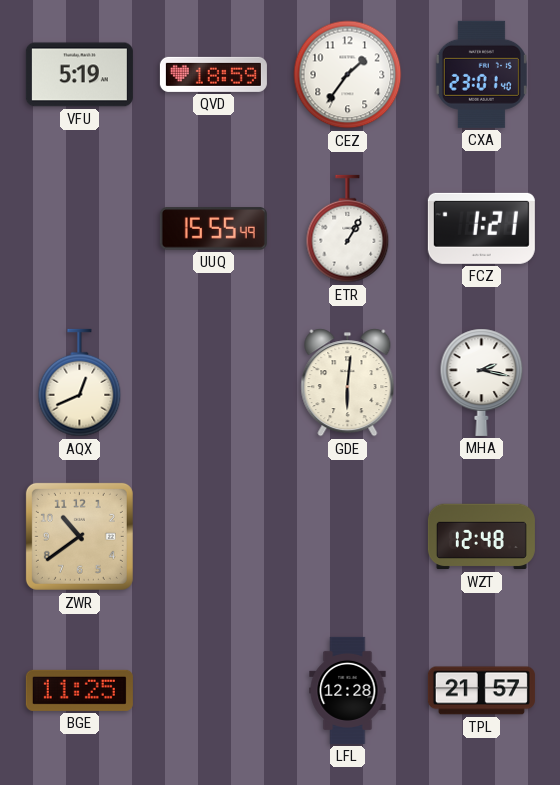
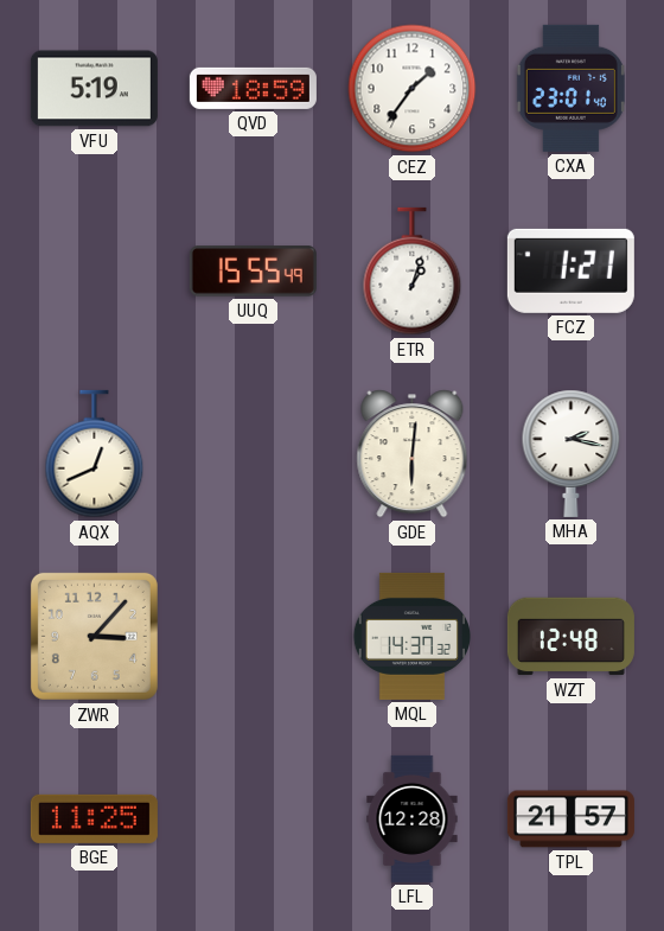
ETR: 1:05 -> 1:03
ZWR: 10:39 -> 3:07
MQL: none -> 14:37
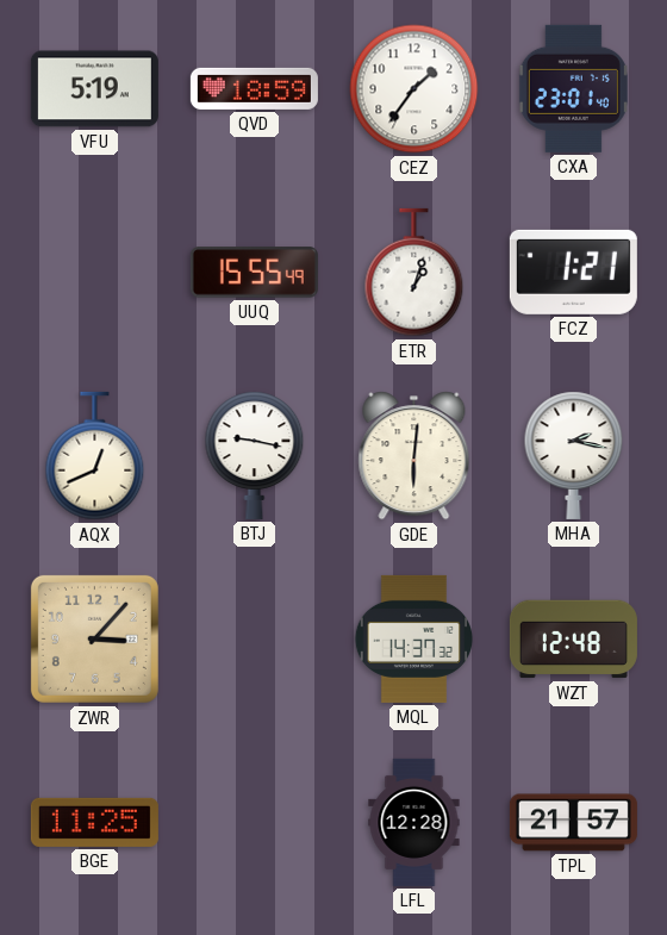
BTJ: none -> 9:17
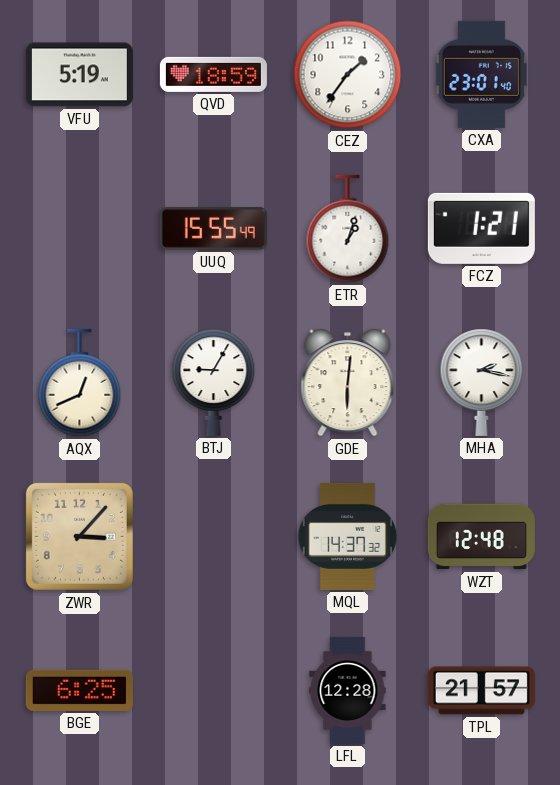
BTJ: 9:17 -> 9:05
BGE: 11:25 -> 6:25
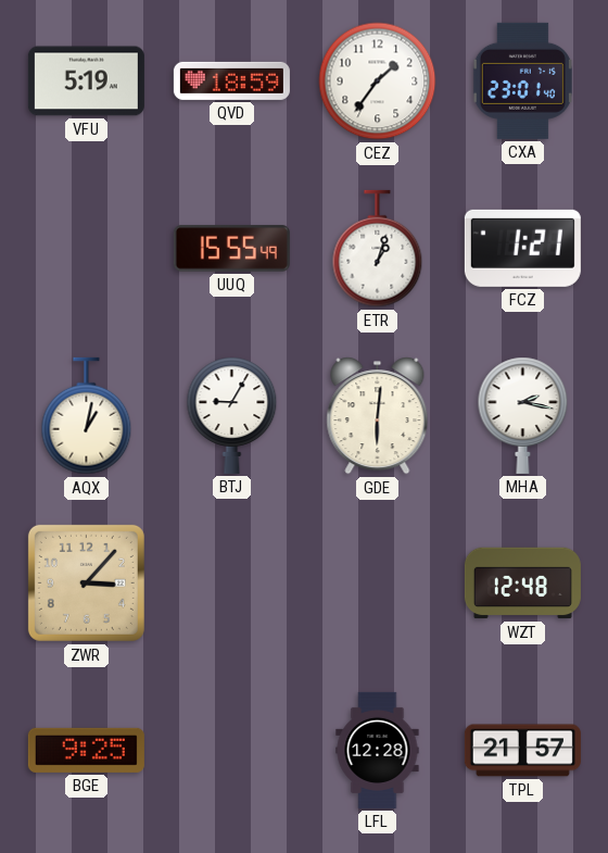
AQX: 12:41 -> 1:02
MQL: 14:37 -> none
BGE: 6:25 -> 9:25
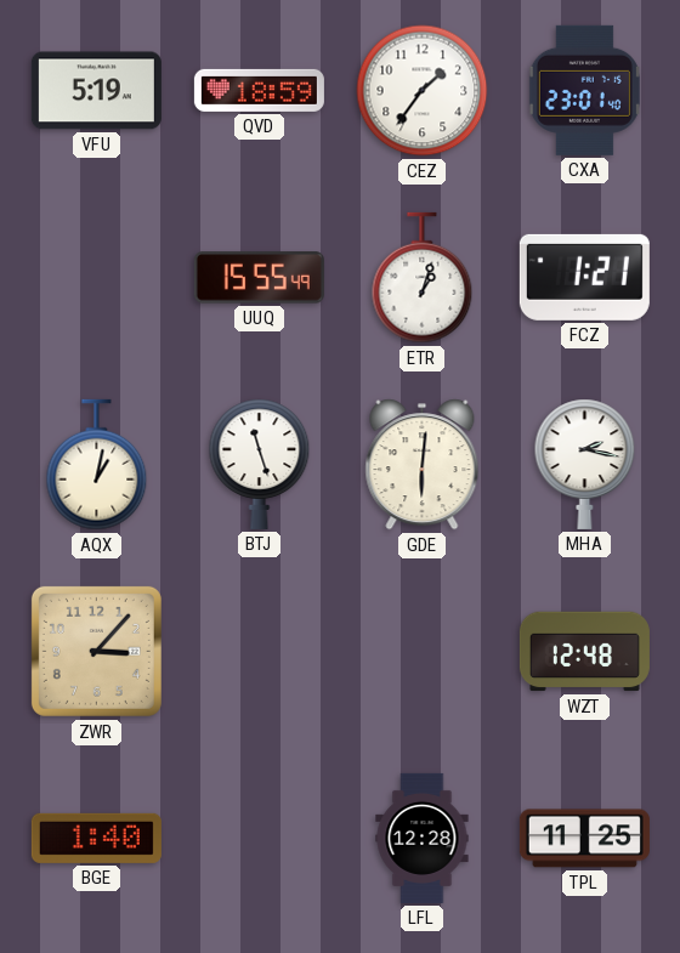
BTJ: 9:05 -> 11:27
BGE: 9:25 -> 1:40
TPL: 21:57 -> 11:25
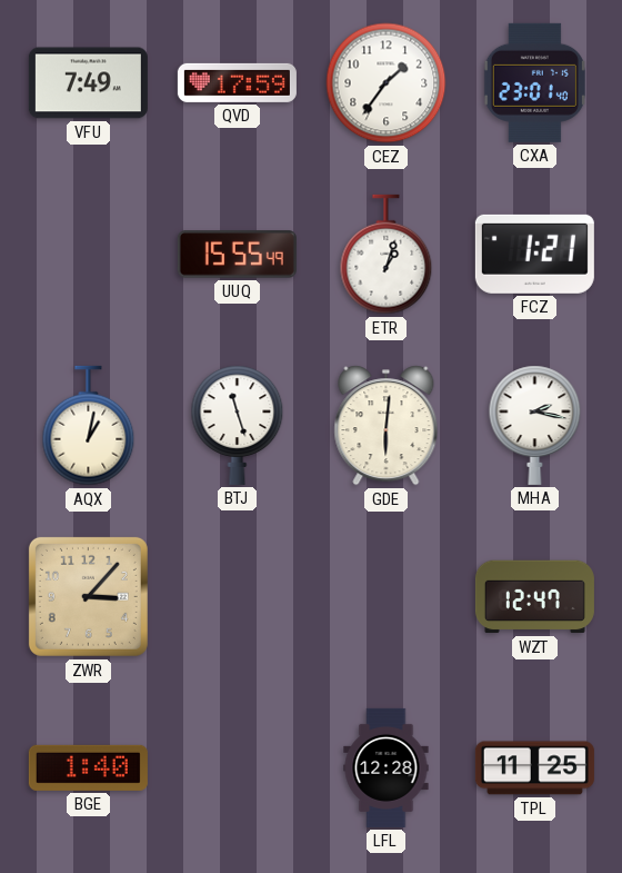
VFU: 5:19 -> 7:49
QVD: 18:59 -> 17:59
WZT: 12:48 -> 12:47
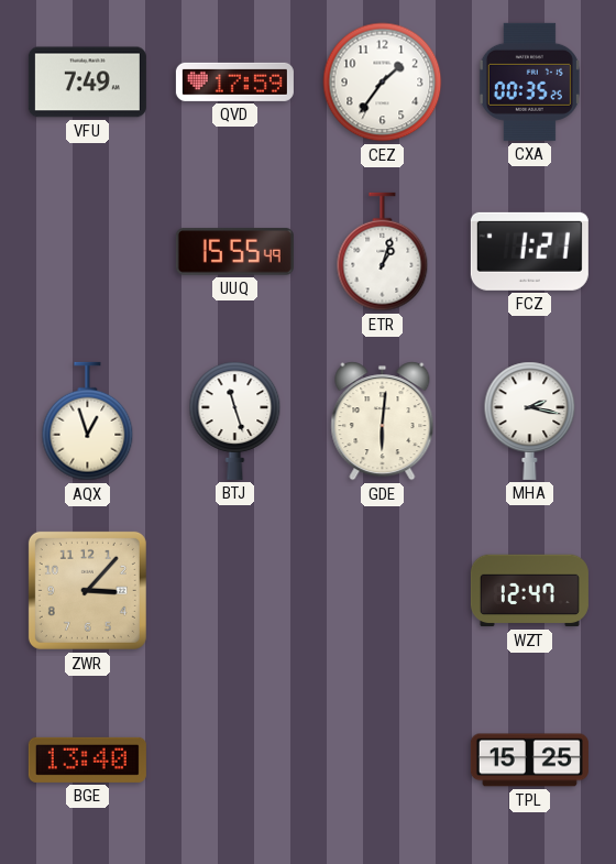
CXA: 23:01 -> 00:35
AQX: 1:02 -> 12:57
BGE: 1:40 -> 13:40
LFL: 12:28 -> none
TPL: 11:25 -> 15:25
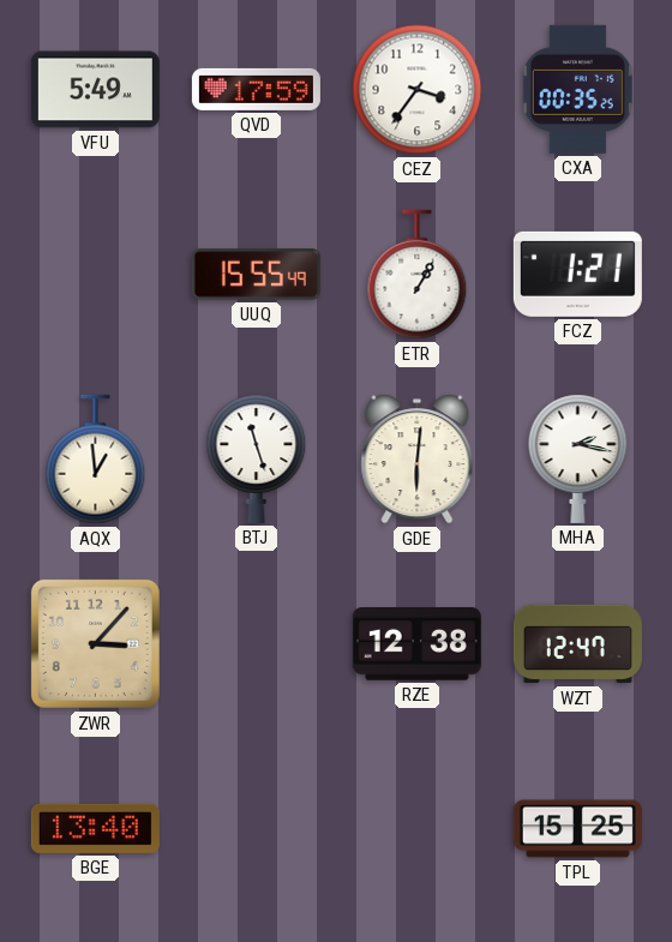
VFU: 7:49 -> 5:49
CEZ: 1:36 -> 3:36
ETR: 1:03 -> 1:05
AQX: 12:57 -> 12:59
RZE: none -> 12:38
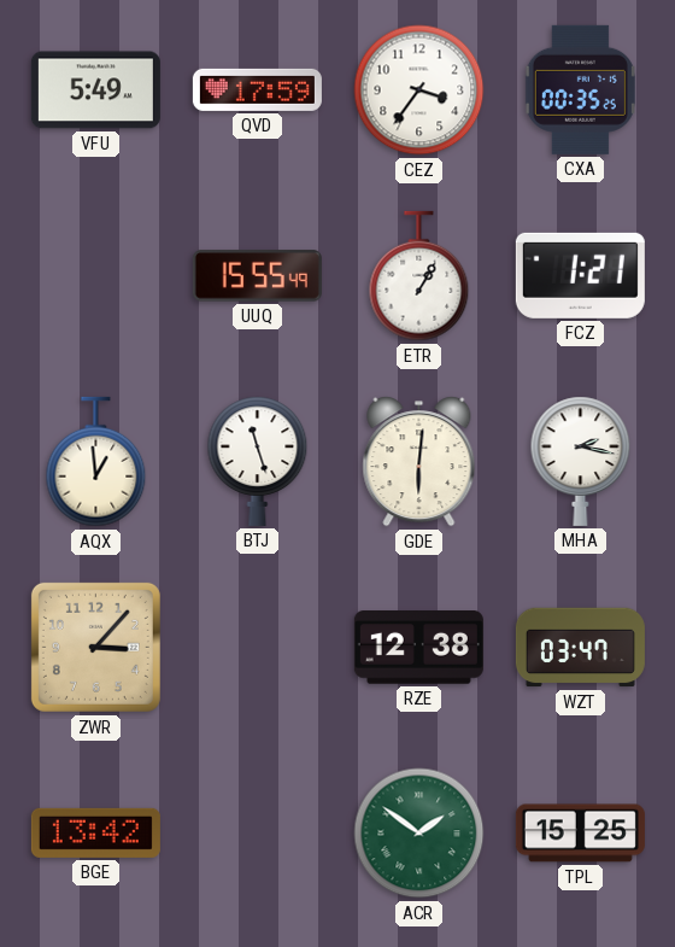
WZT: 12:47 -> 03:47
BGE: 13:40 -> 13:42
ACR: none -> 1:51
